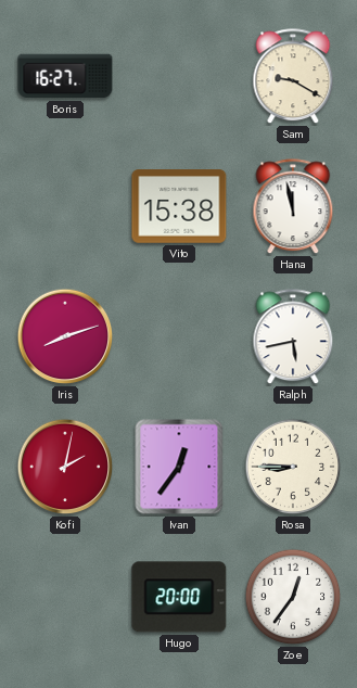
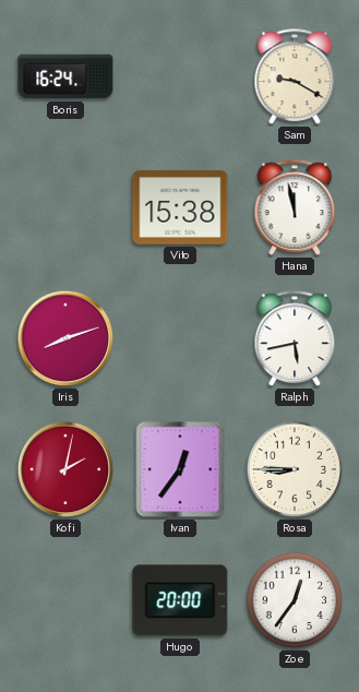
Boris: 16:27 -> 16:24
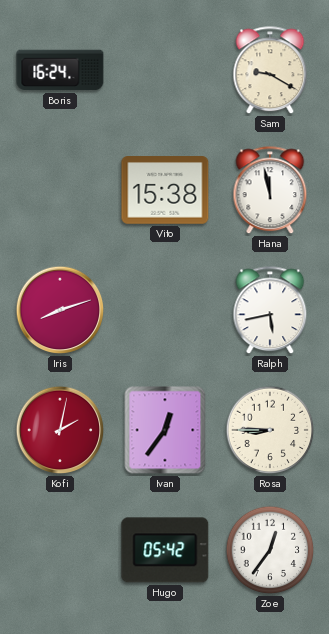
Hugo: 20:00 -> 05:42
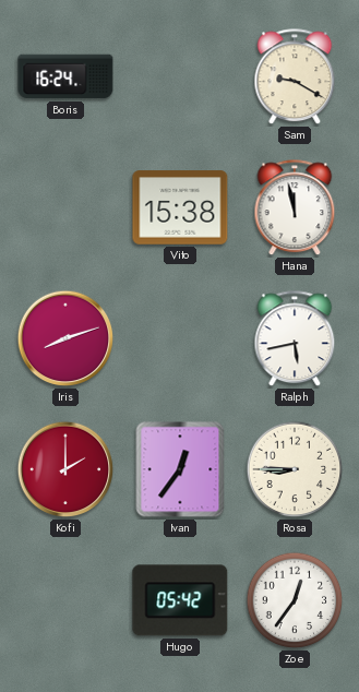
Kofi: 2:02 -> 2:00
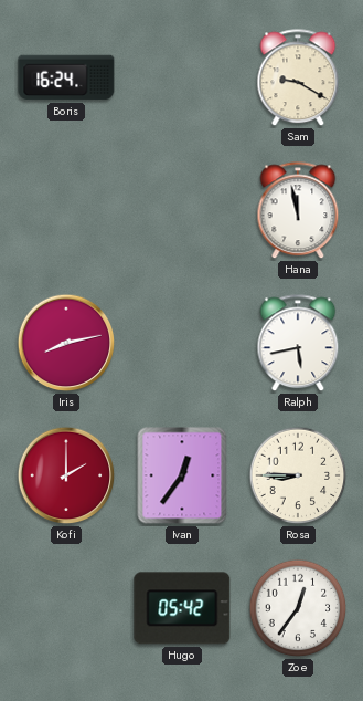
Vito: 15:38 -> none
Iris: 8:12 -> 8:13
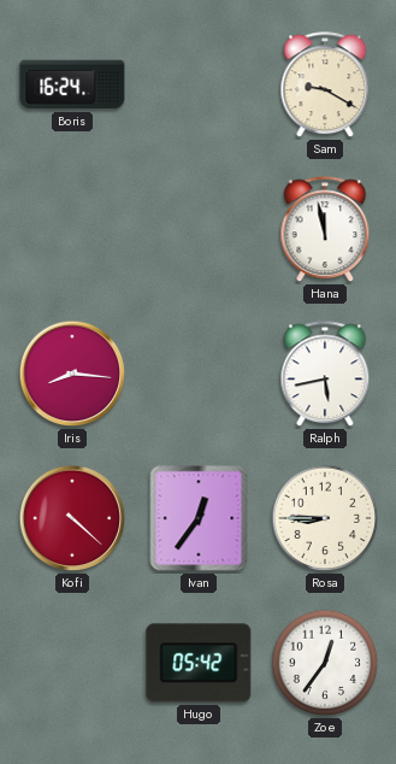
Iris: 8:13 -> 8:16
Kofi: 2:00 -> 4:22
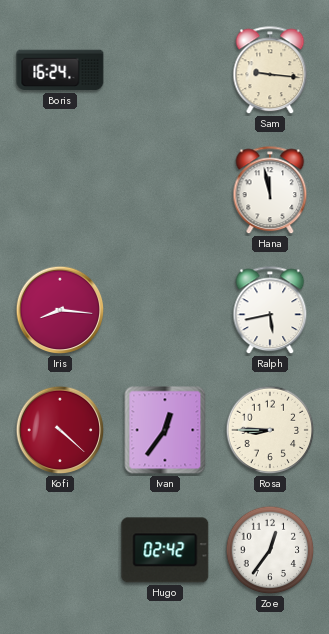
Sam: 9:20 -> 9:16
Hugo: 05:42 -> 02:42
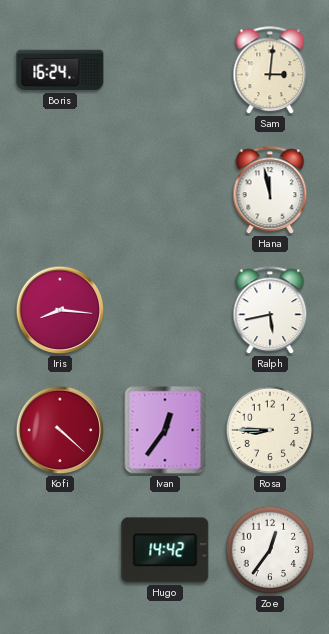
Sam: 9:16 -> 3:01
Hugo: 02:42 -> 14:42
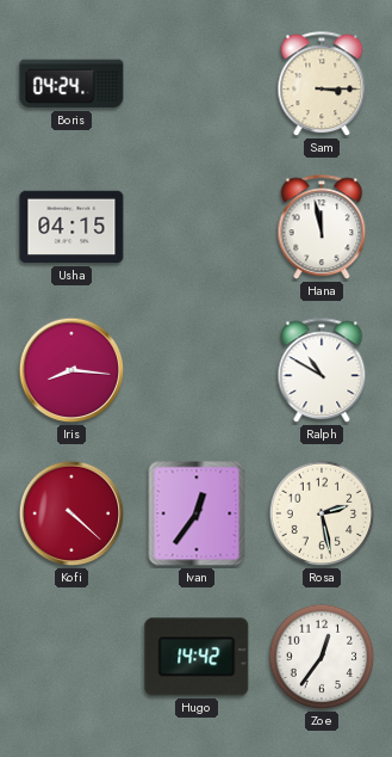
Boris: 16:24 -> 04:24
Sam: 3:01 -> 3:15
Usha: none -> 04:15
Ralph: 5:43 -> 10:50
Rosa: 8:45 -> 2:28
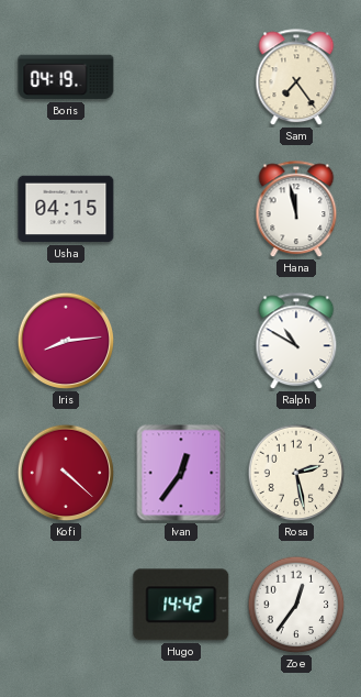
Boris: 04:24 -> 04:19
Sam: 3:15 -> 7:24
Iris: 8:16 -> 8:14
